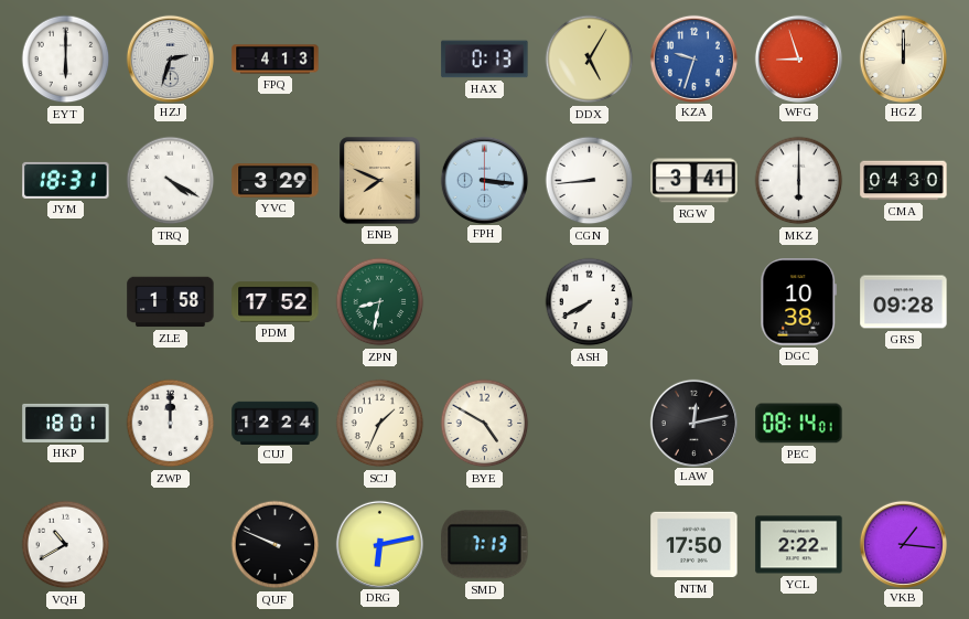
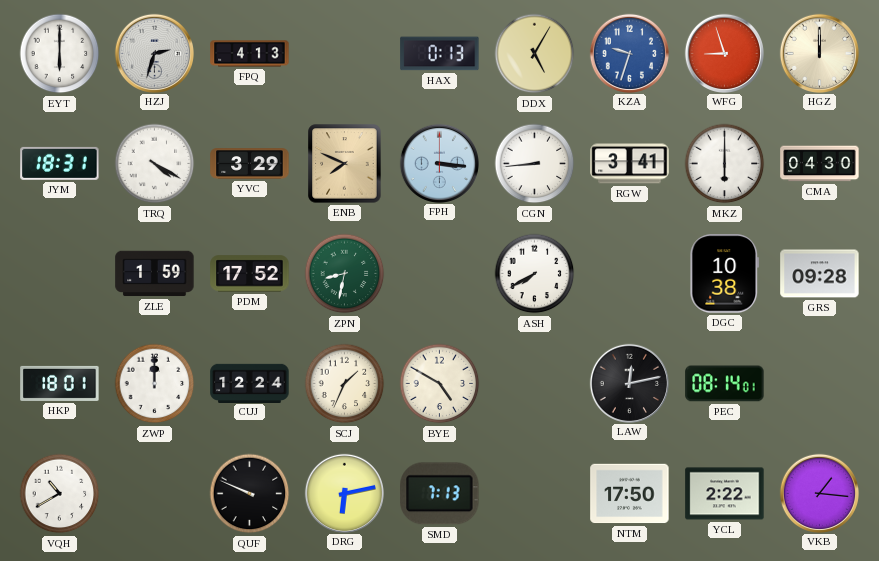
ZLE: 1:58 -> 1:59
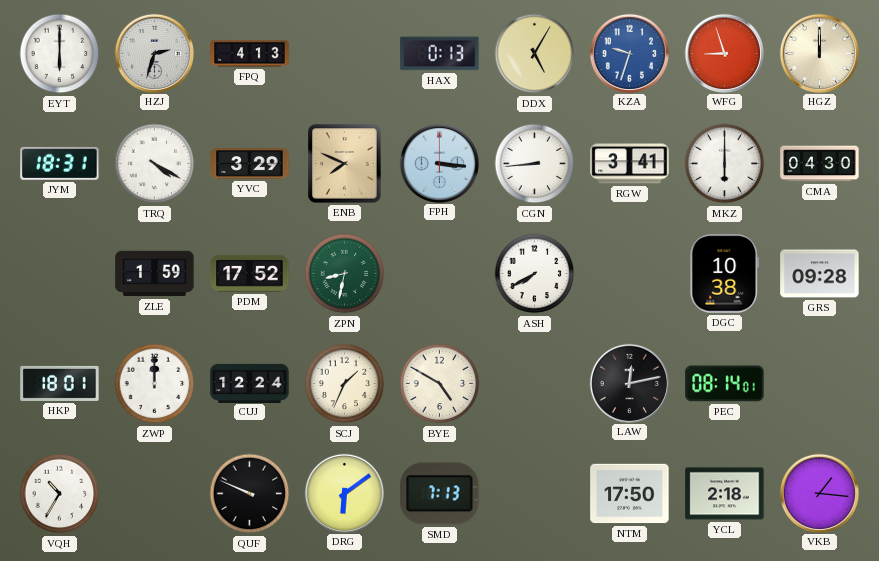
VQH: 10:40 -> 10:35
DRG: 6:13 -> 6:09
YCL: 2:22 -> 2:18
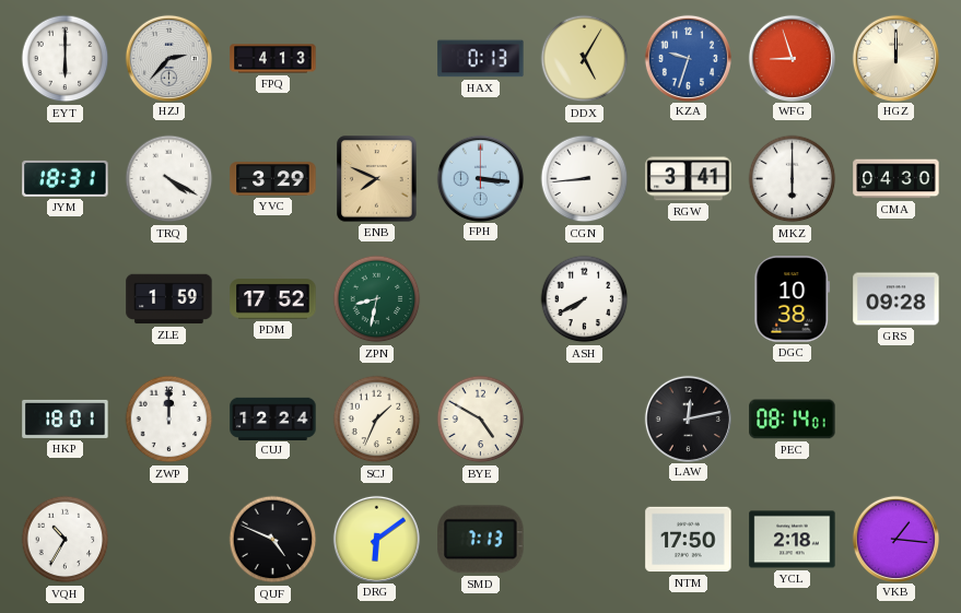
HZJ: 2:33 -> 2:37
QUF: 9:49 -> 4:49
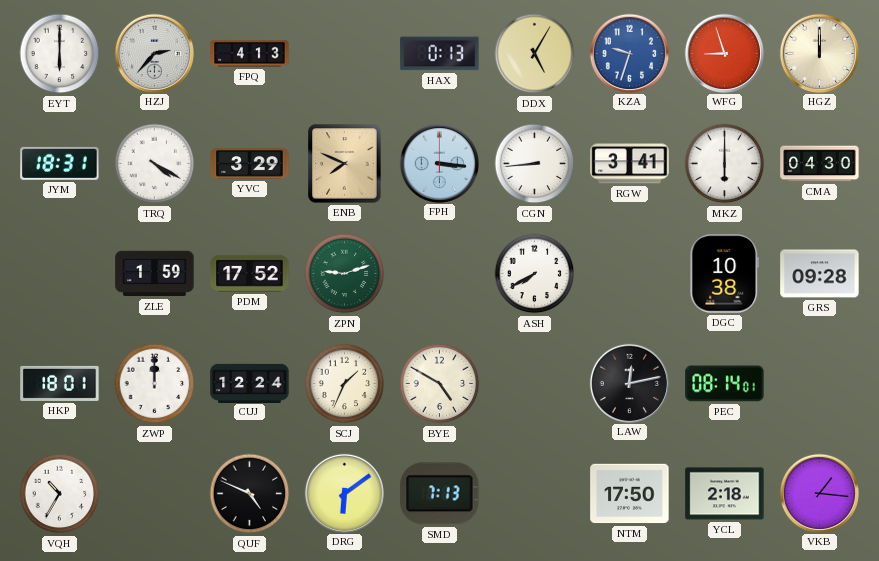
ZPN: 8:32 -> 9:12
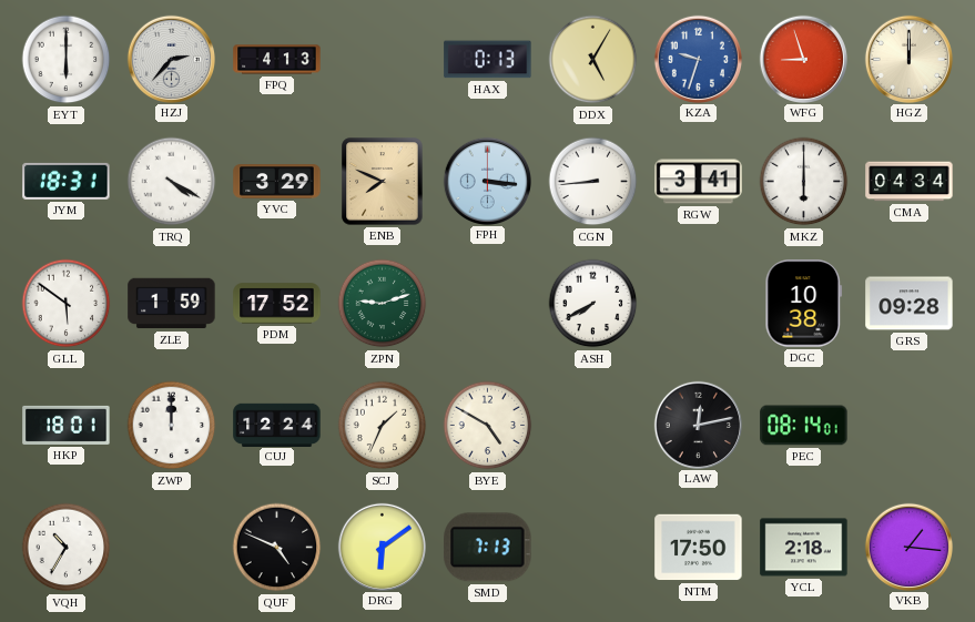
CMA: 04:30 -> 04:34
GLL: none -> 5:51
